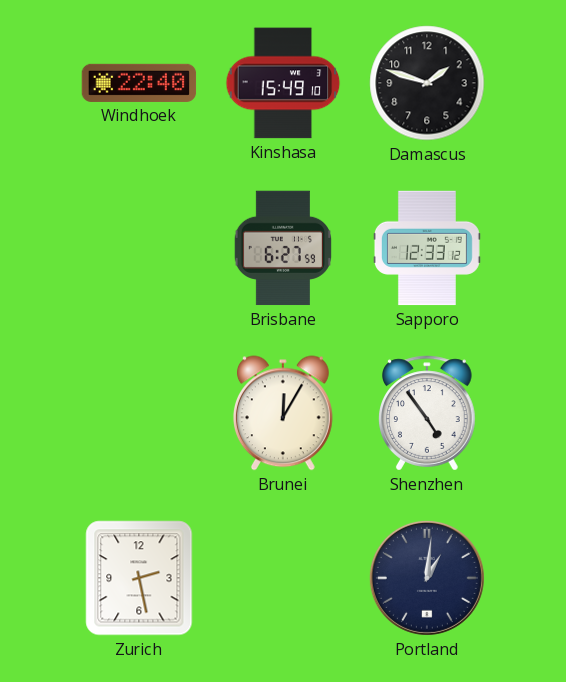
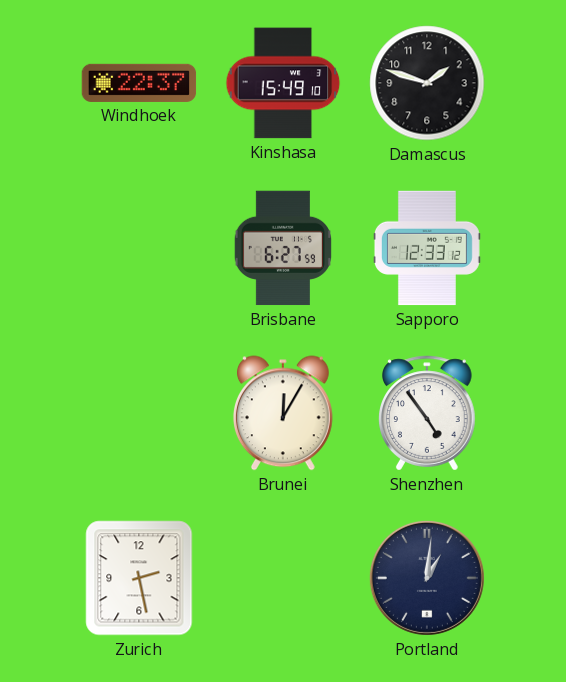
Windhoek: 22:40 -> 22:37
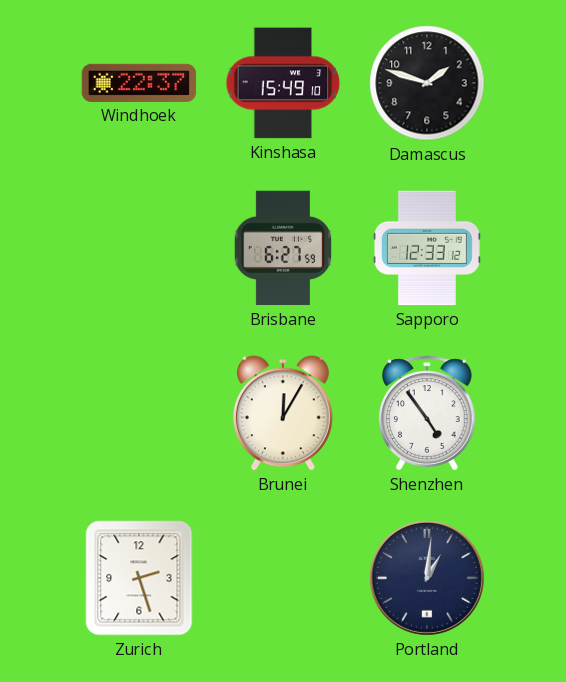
Zurich: 2:28 -> 2:27
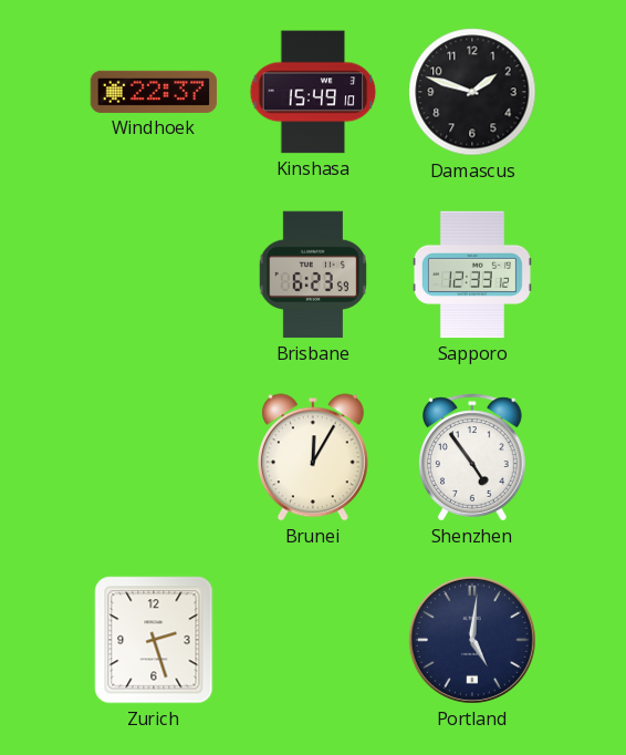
Brisbane: 6:27 -> 6:23
Portland: 1:01 -> 5:01
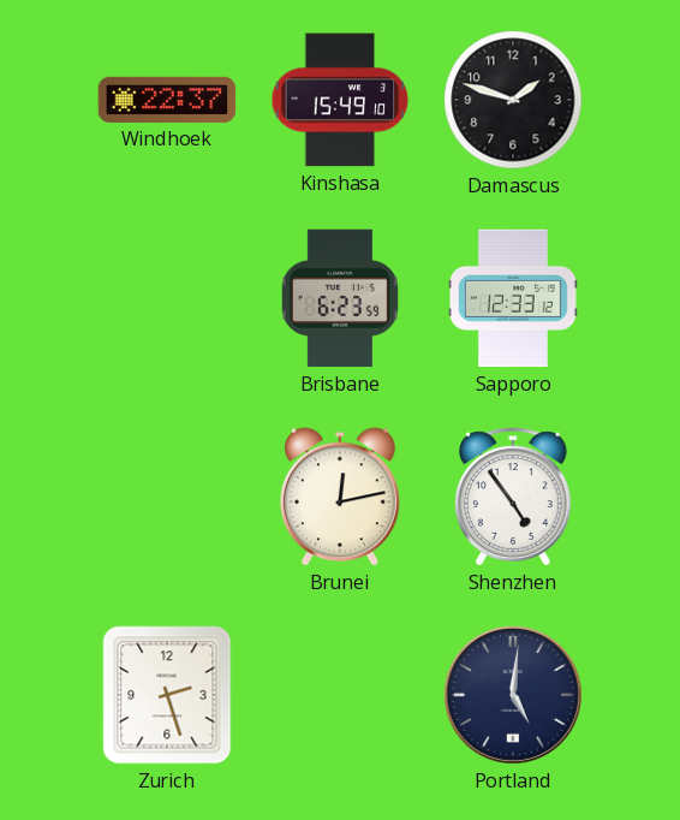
Brunei: 12:05 -> 12:13
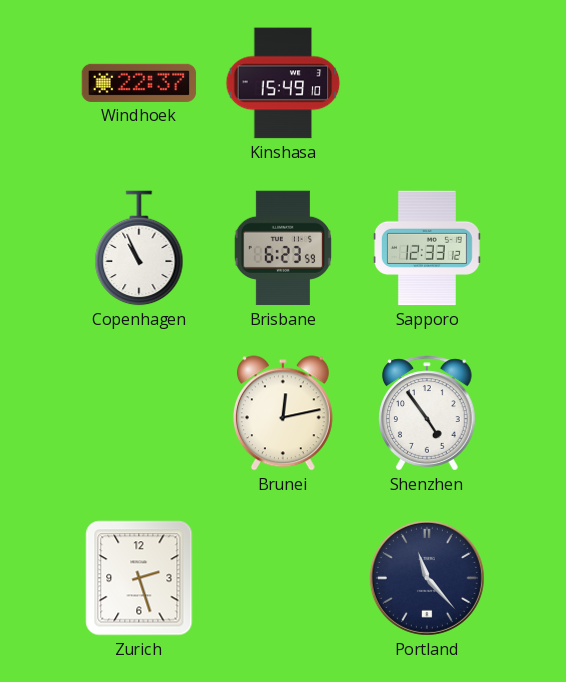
Damascus: 1:48 -> none
Copenhagen: none -> 10:56
Portland: 5:01 -> 11:23
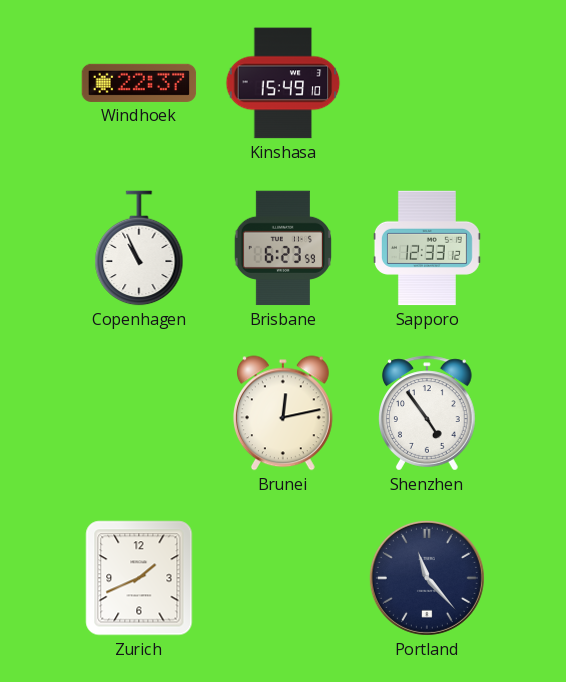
Zurich: 2:27 -> 1:41
